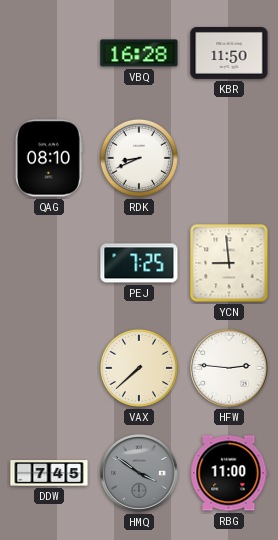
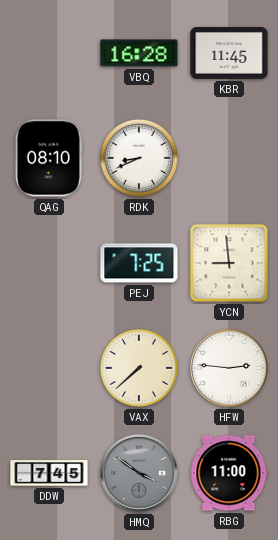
KBR: 11:50 -> 11:45
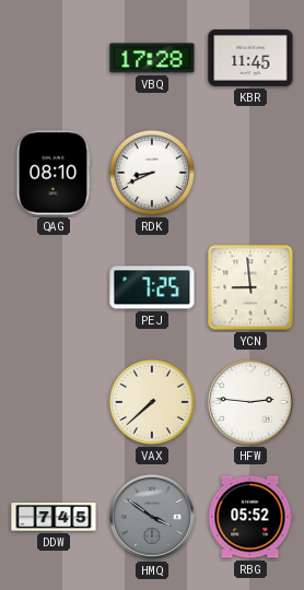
VBQ: 16:28 -> 17:28
RBG: 11:00 -> 05:52
